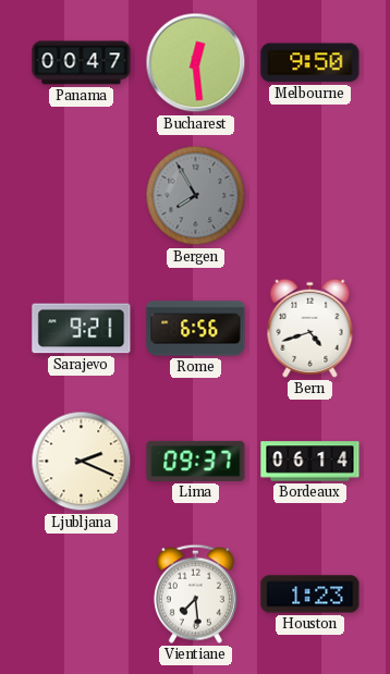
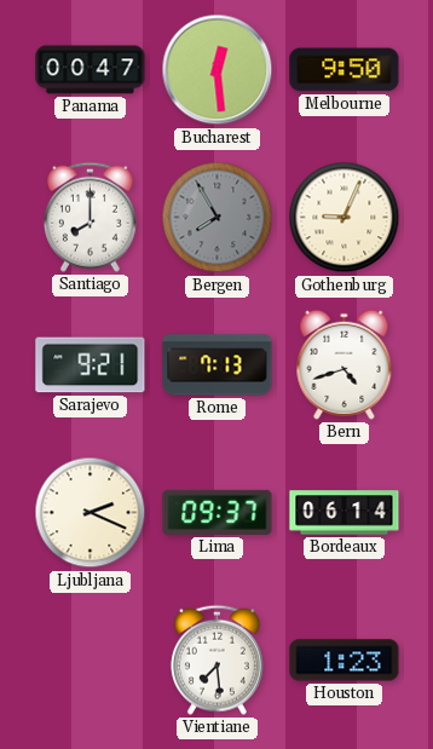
Santiago: none -> 8:00
Gothenburg: none -> 9:04
Rome: 6:56 -> 7:13
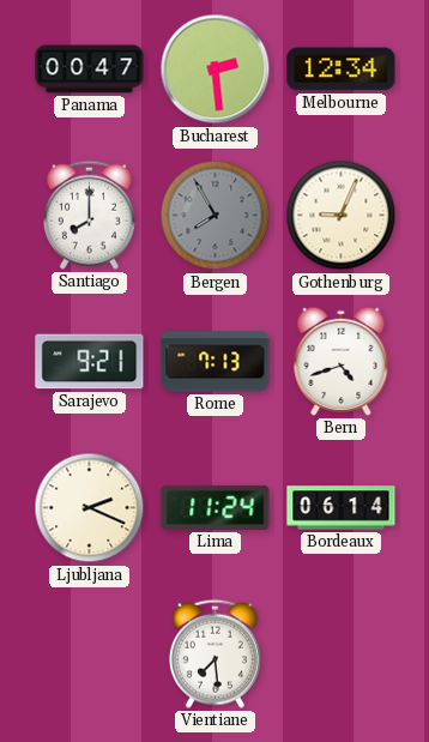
Bucharest: 12:29 -> 2:29
Melbourne: 9:50 -> 12:34
Lima: 09:37 -> 11:24
Houston: 1:23 -> none
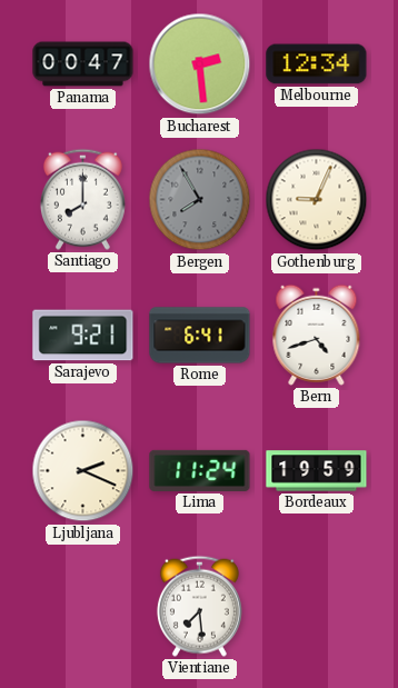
Rome: 7:13 -> 6:41
Bordeaux: 06:14 -> 19:59
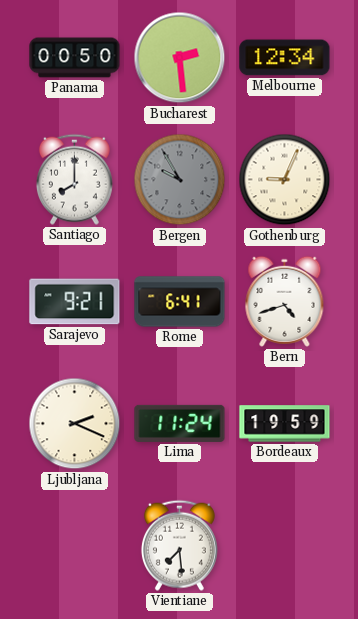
Panama: 00:47 -> 00:50
Bergen: 7:55 -> 9:55
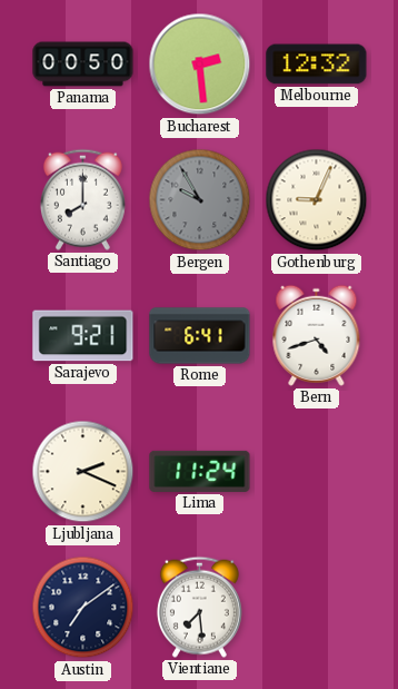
Melbourne: 12:34 -> 12:32
Bordeaux: 19:59 -> none
Austin: none -> 7:09
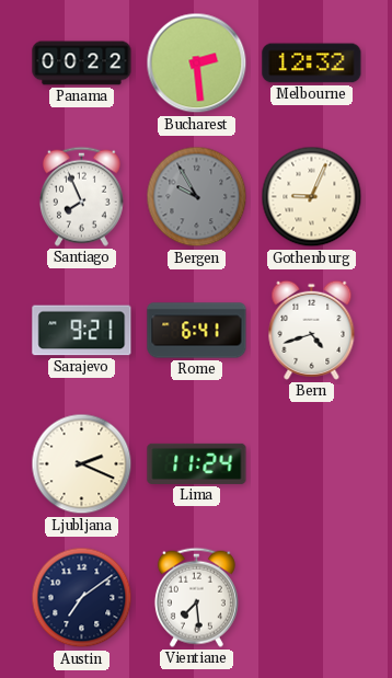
Panama: 00:50 -> 00:22
Santiago: 8:00 -> 7:56
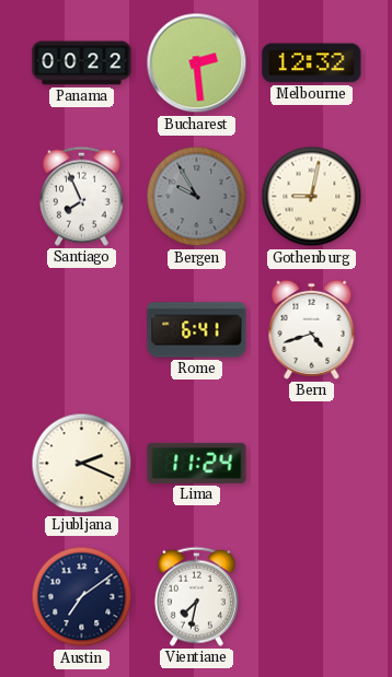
Gothenburg: 9:04 -> 9:02
Sarajevo: 9:21 -> none
Vientiane: 7:29 -> 7:32
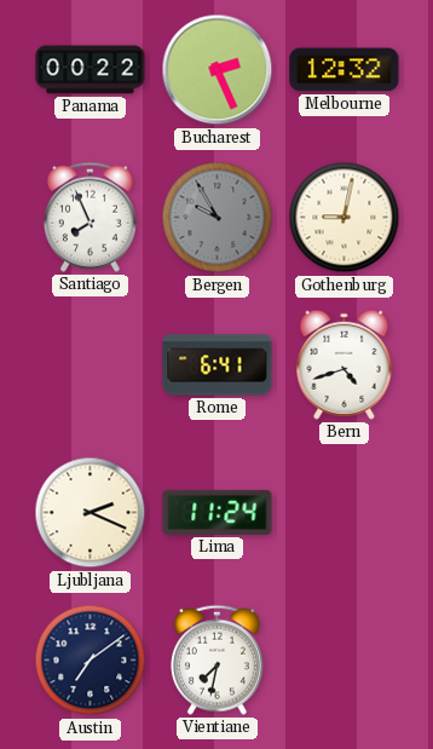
Bucharest: 2:29 -> 2:26
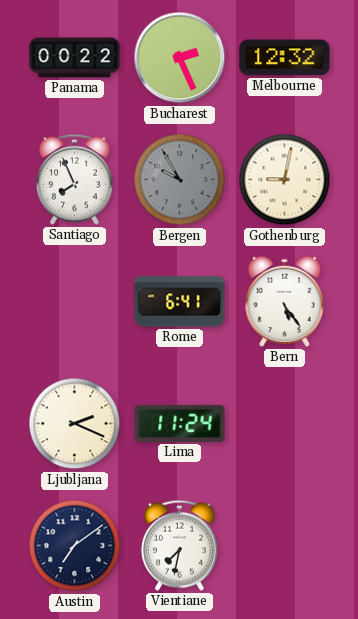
Bern: 4:42 -> 5:24
